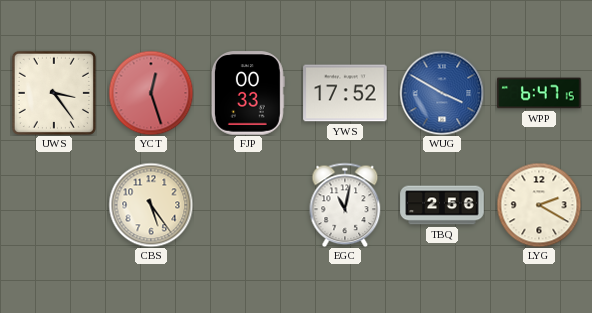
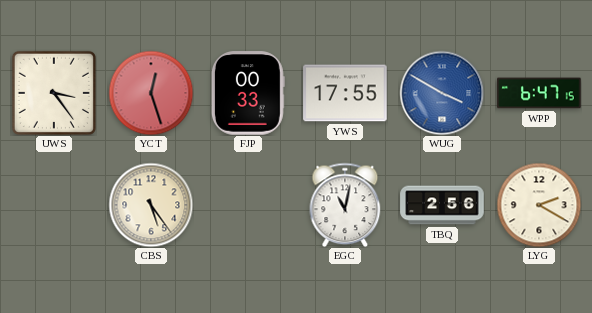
YWS: 17:52 -> 17:55
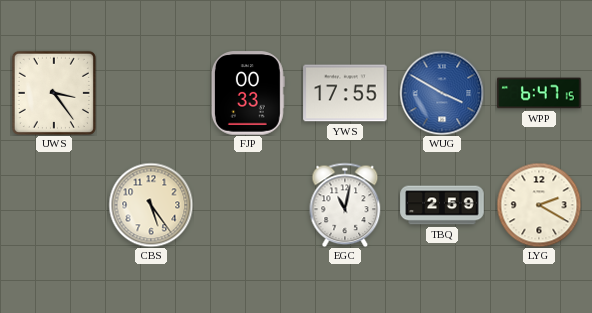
YCT: 12:27 -> none
TBQ: 2:56 -> 2:59
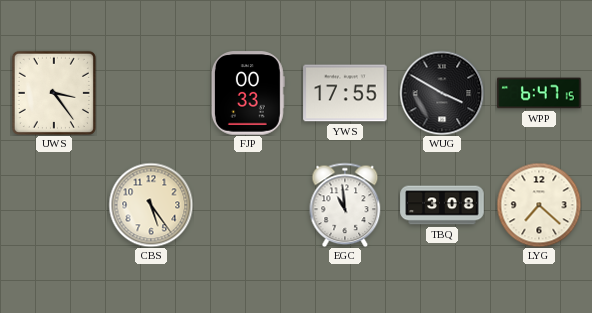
WUG dial: blue -> black
EGC: 11:02 -> 10:59
TBQ: 2:59 -> 3:08
LYG: 2:20 -> 7:22
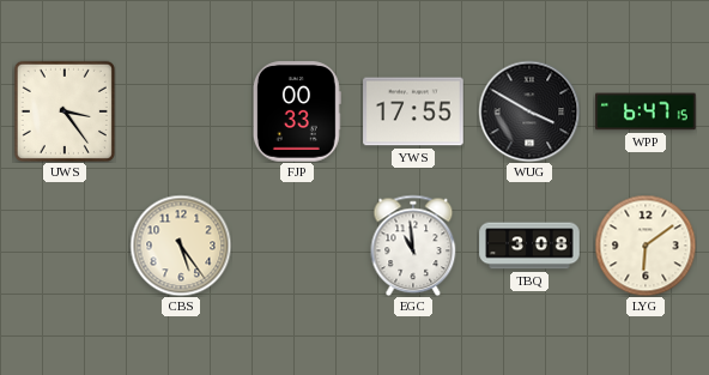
LYG: 7:22 -> 6:09
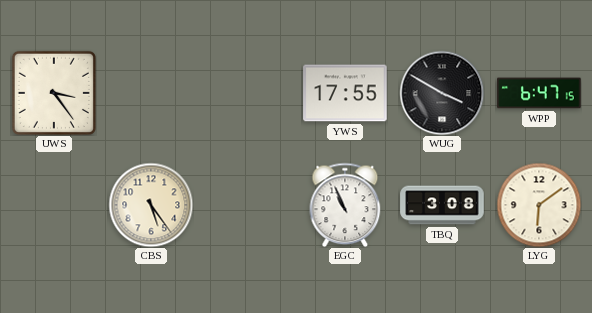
FJP: 00:33 -> none
EGC: 10:59 -> 10:56
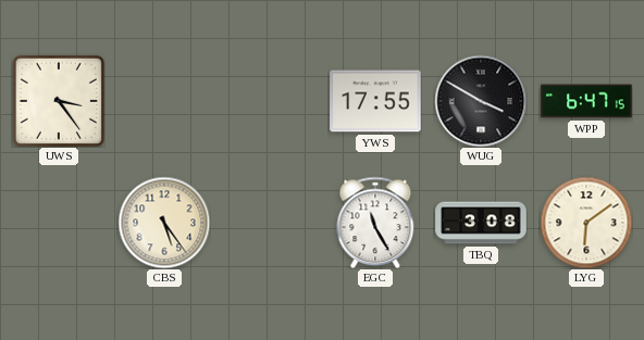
EGC: 10:56 -> 11:25
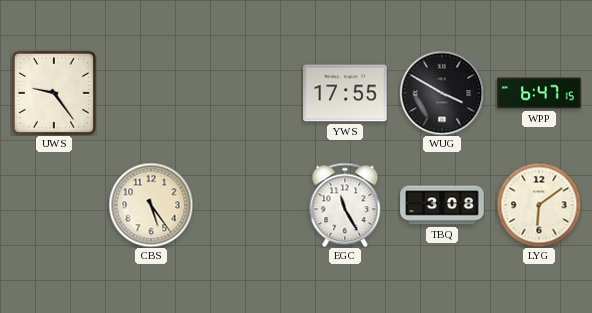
UWS: 3:24 -> 9:24
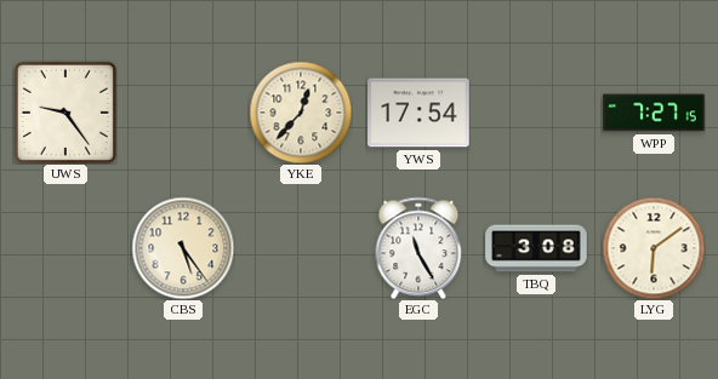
YKE: none -> 12:37
YWS: 17:55 -> 17:54
WUG: 3:50 -> none
WPP: 6:47 -> 7:27
